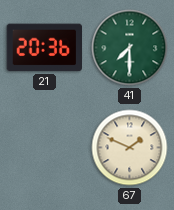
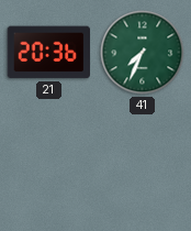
41: 7:30 -> 7:34
67: 1:49 -> none
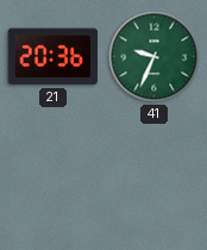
41: 7:34 -> 9:34
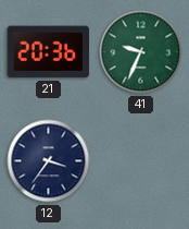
12: none -> 3:36
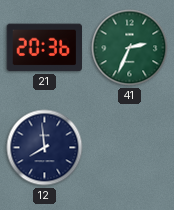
41: 9:34 -> 2:34
12: 3:36 -> 7:59
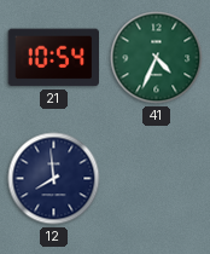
21: 20:36 -> 10:54
41: 2:34 -> 4:34
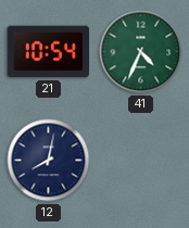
12: 7:59 -> 8:02
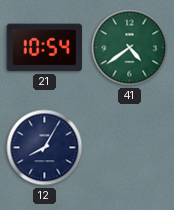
41: 4:34 -> 4:39
12: 8:02 -> 8:05
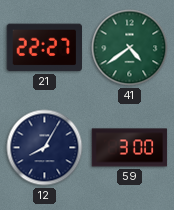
21: 10:54 -> 22:27
59: none -> 3:00
